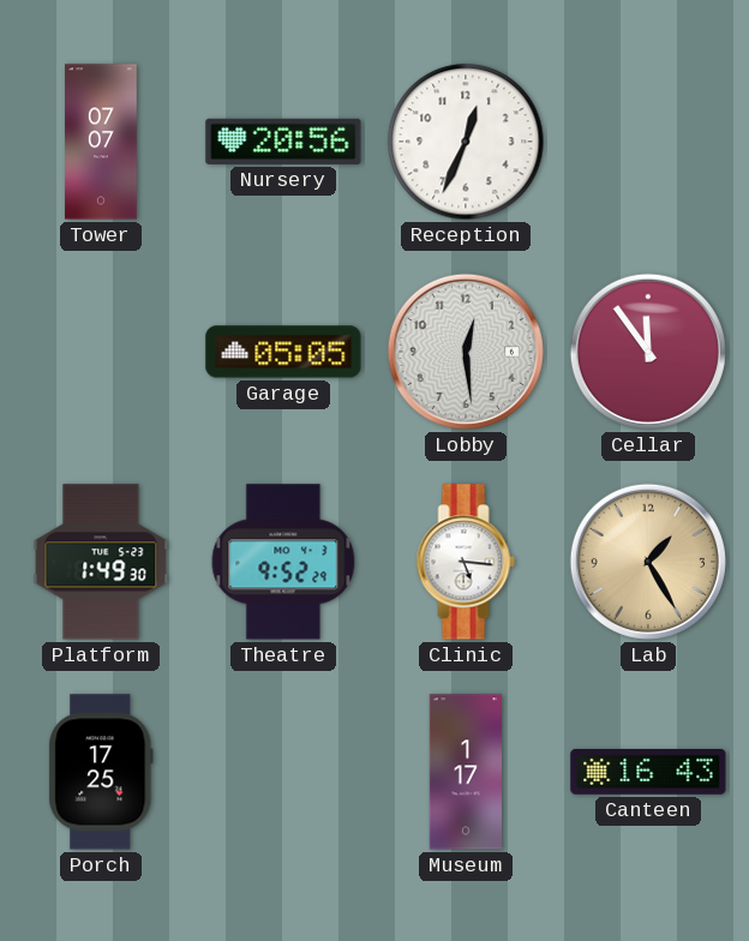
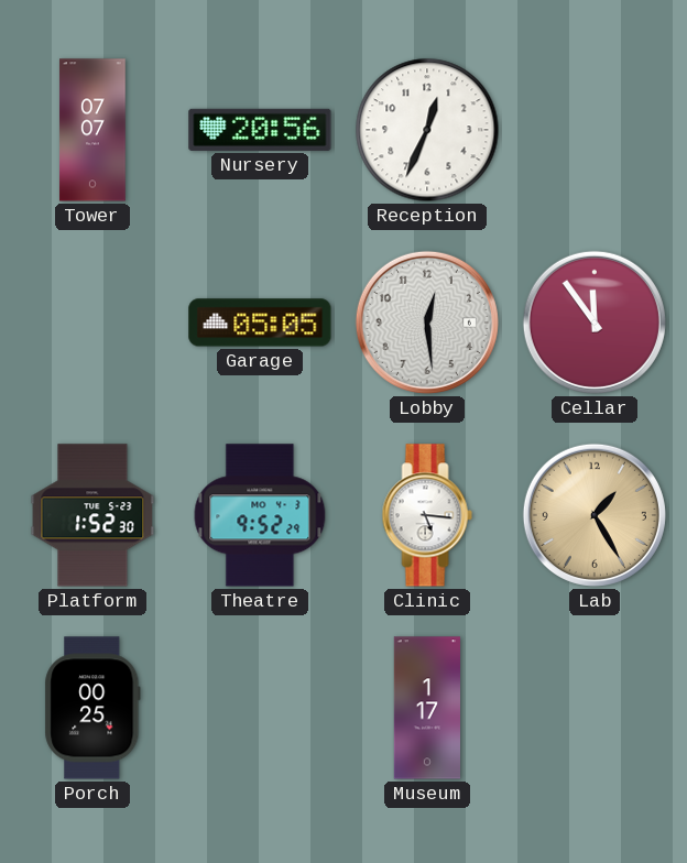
Platform: 1:49 -> 1:52
Porch: 17:25 -> 00:25
Canteen: 16:43 -> none
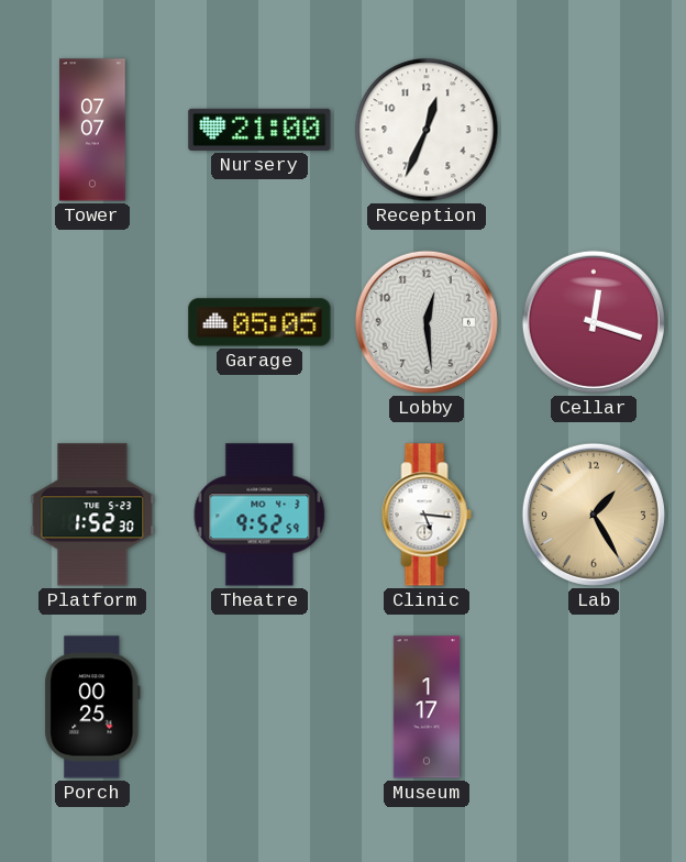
Nursery: 20:56 -> 21:00
Cellar: 11:54 -> 12:18
Theatre: 9:52:29 -> 9:52:59
